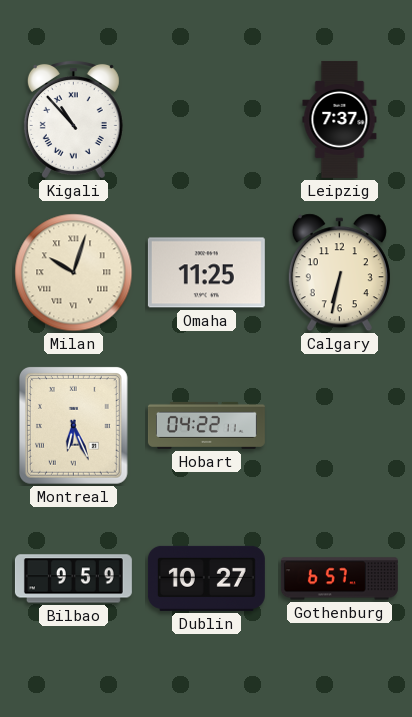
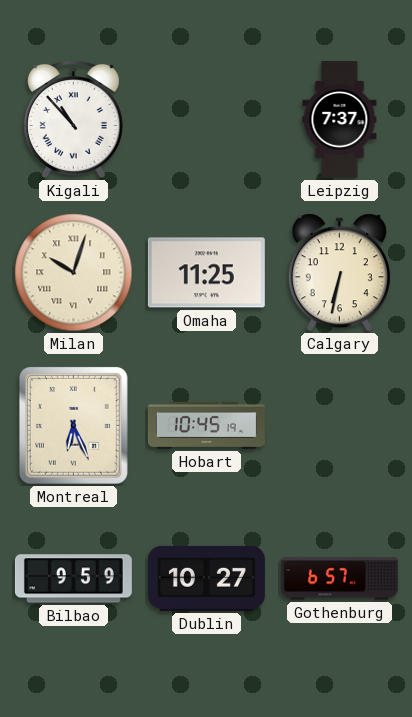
Hobart: 04:22 -> 10:45
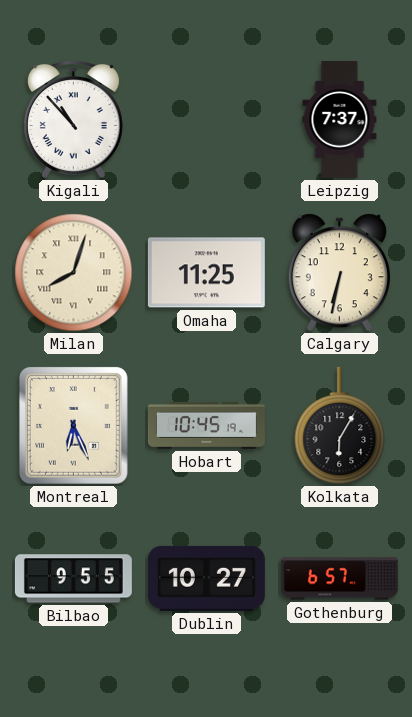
Milan: 10:03 -> 8:03
Kolkata: none -> 6:05
Bilbao: 9:59 -> 9:55
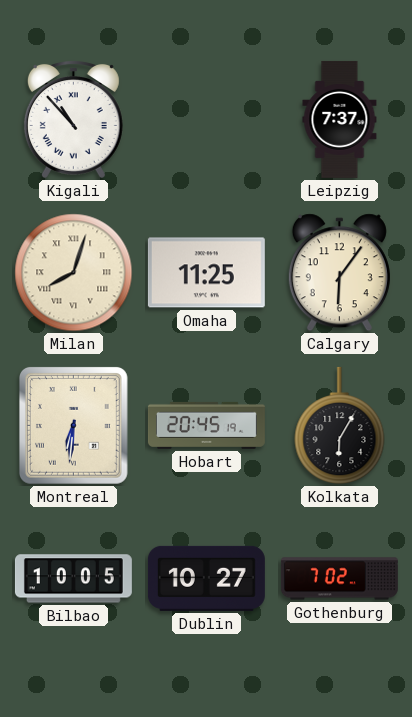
Calgary: 6:32 -> 6:06
Montreal: 6:26 -> 6:31
Hobart: 10:45 -> 20:45
Bilbao: 9:55 -> 10:05
Gothenburg: 6:57 -> 7:02
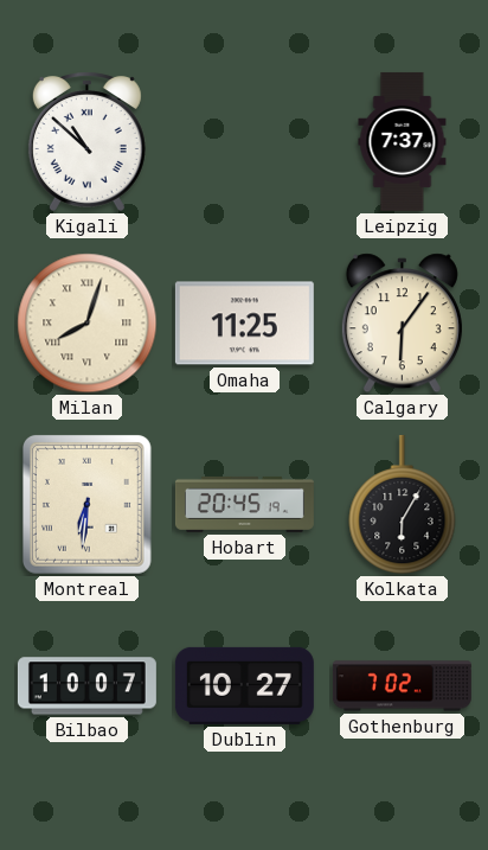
Kigali: 10:53 -> 10:52
Bilbao: 10:05 -> 10:07
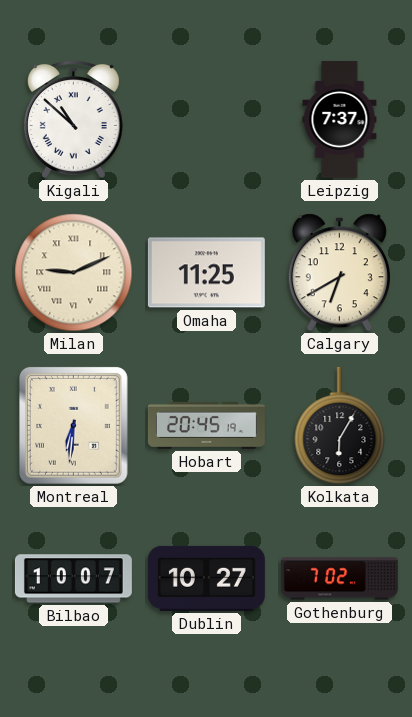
Milan: 8:03 -> 9:11
Calgary: 6:06 -> 6:40
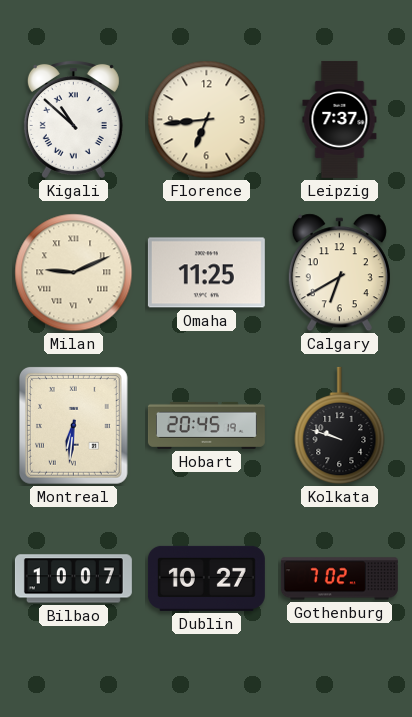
Florence: none -> 6:44
Kolkata: 6:05 -> 9:48
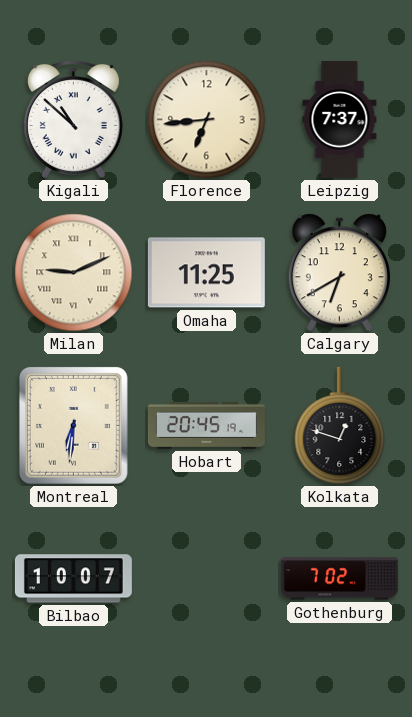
Kolkata: 9:48 -> 12:48
Dublin: 10:27 -> none
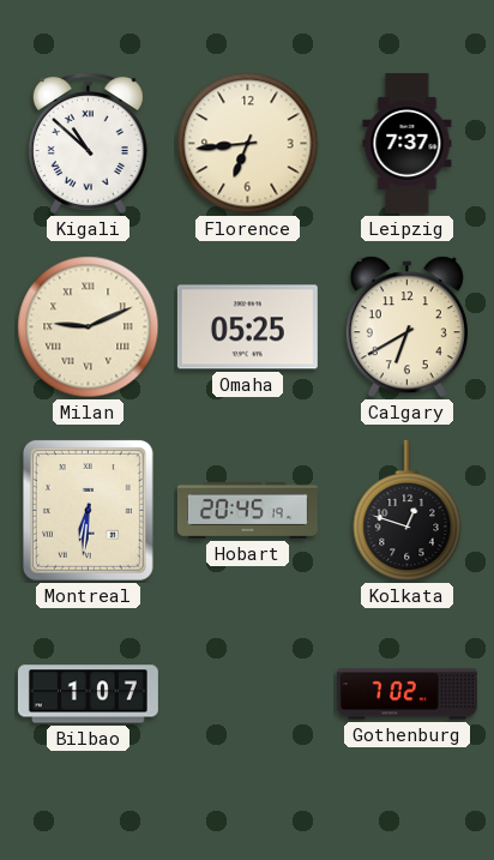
Omaha: 11:25 -> 05:25
Bilbao: 10:07 -> 1:07
